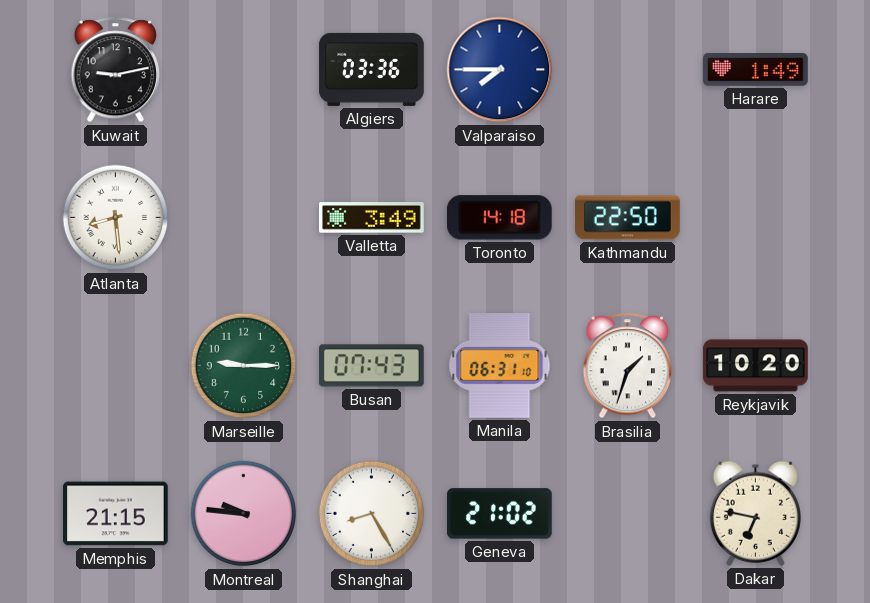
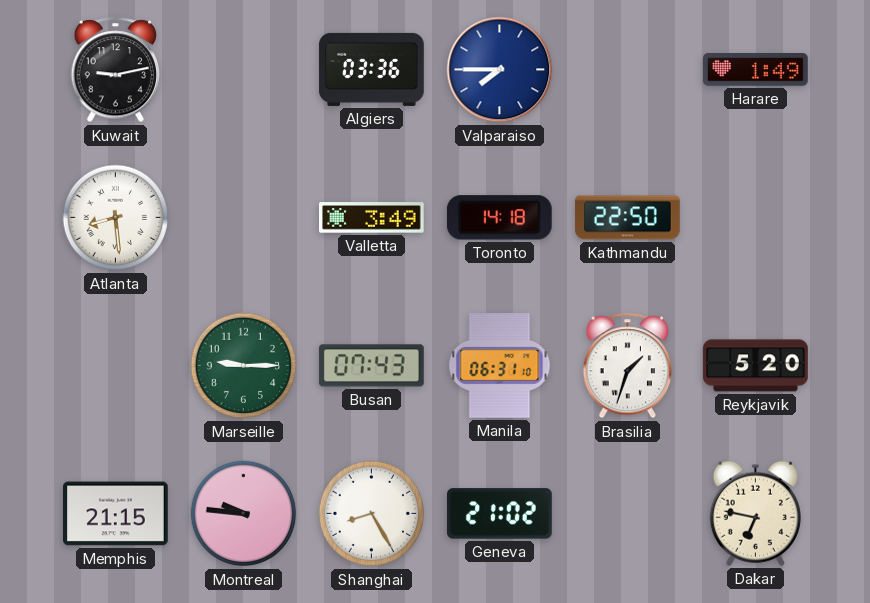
Reykjavik: 10:20 -> 5:20
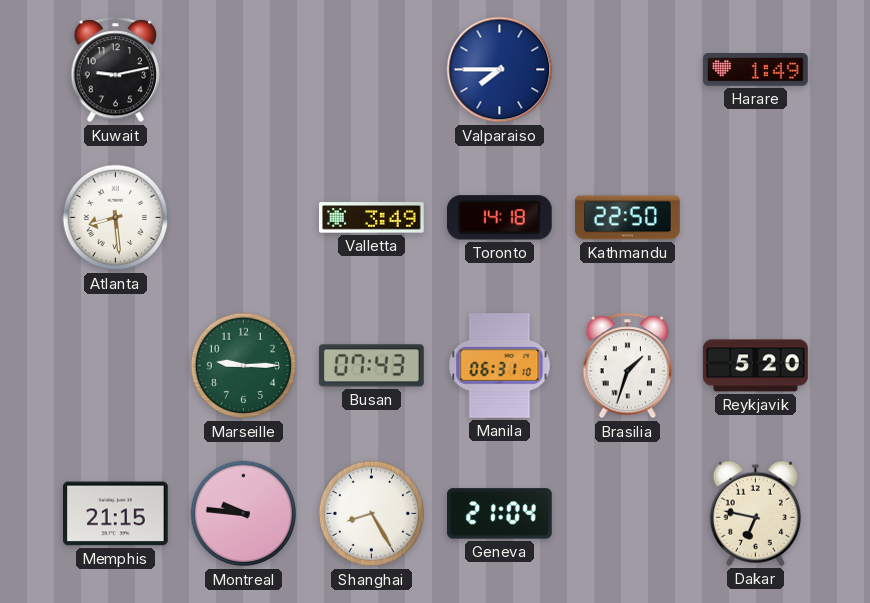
Algiers: 03:36 -> none
Geneva: 21:02 -> 21:04
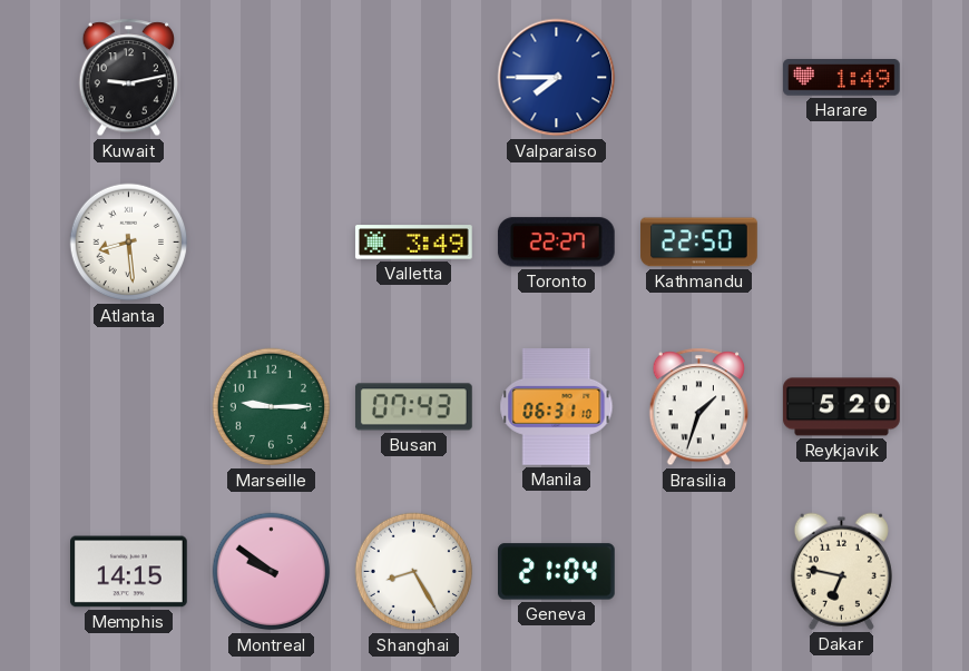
Toronto: 14:18 -> 22:27
Memphis: 21:15 -> 14:15
Montreal: 9:46 -> 9:51
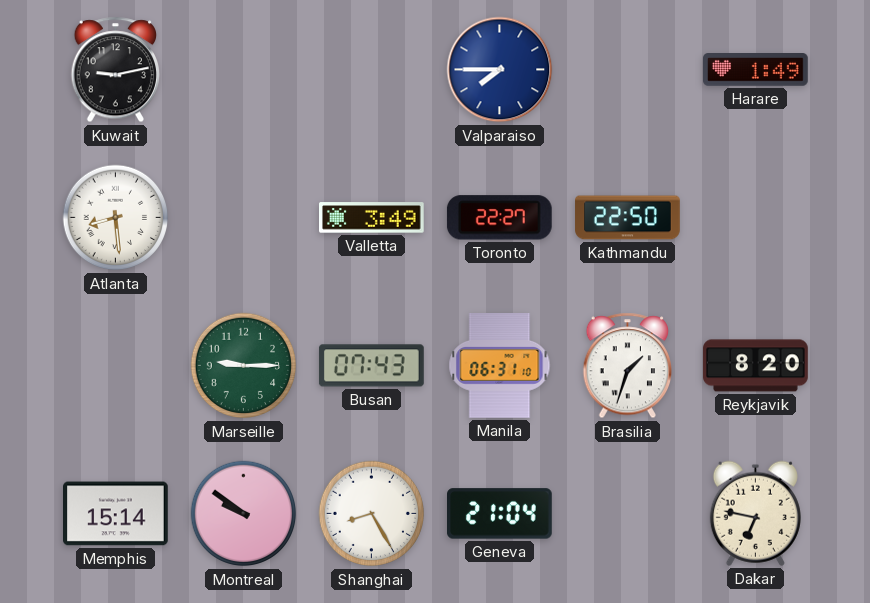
Reykjavik: 5:20 -> 8:20
Memphis: 14:15 -> 15:14
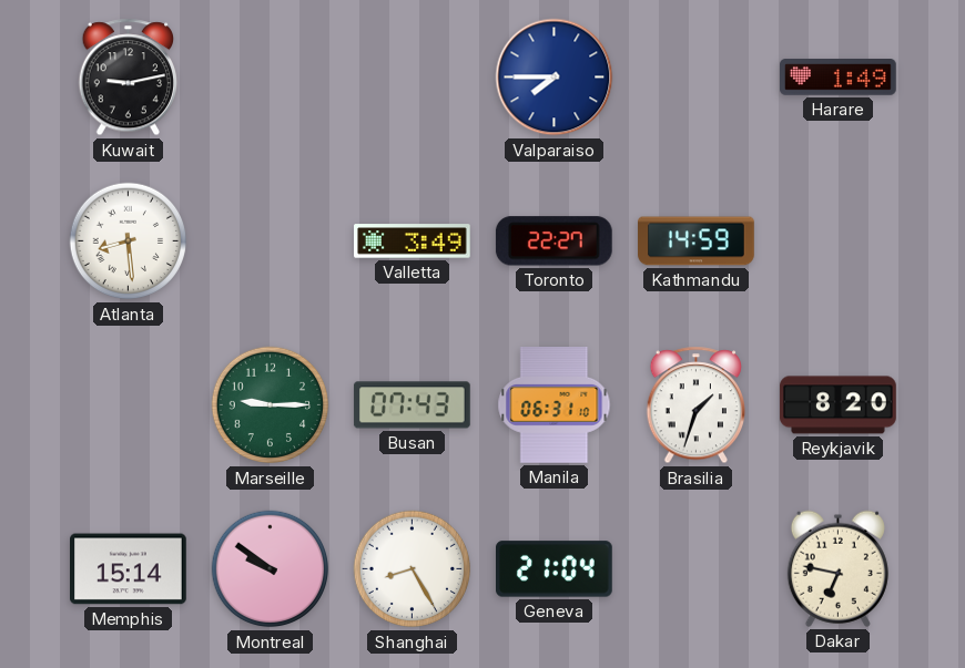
Kathmandu: 22:50 -> 14:59
